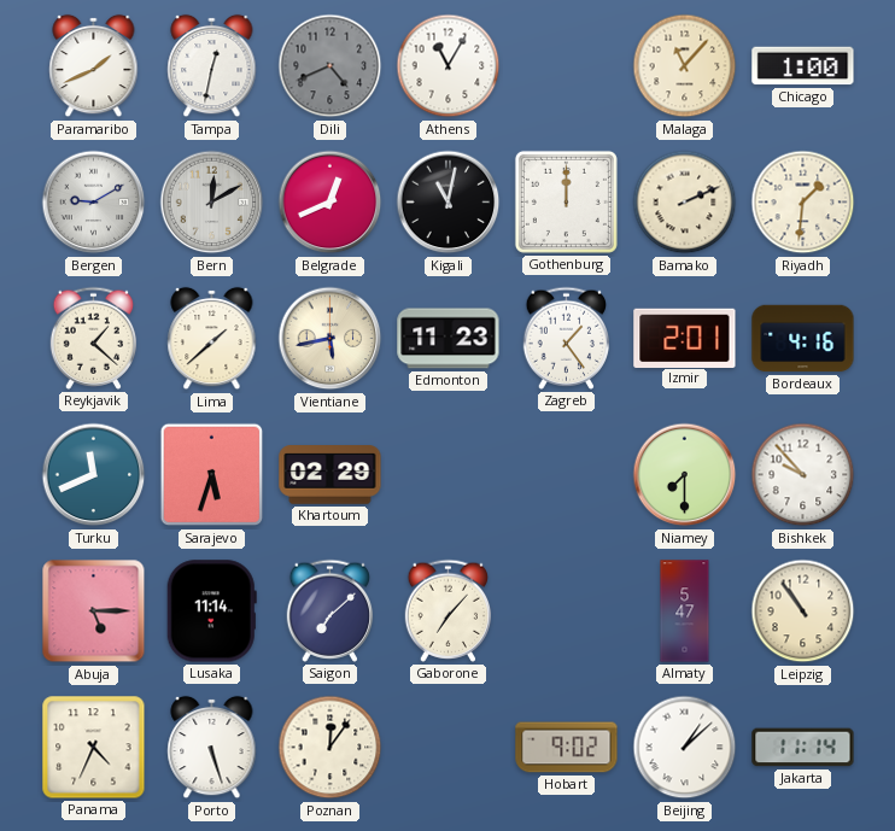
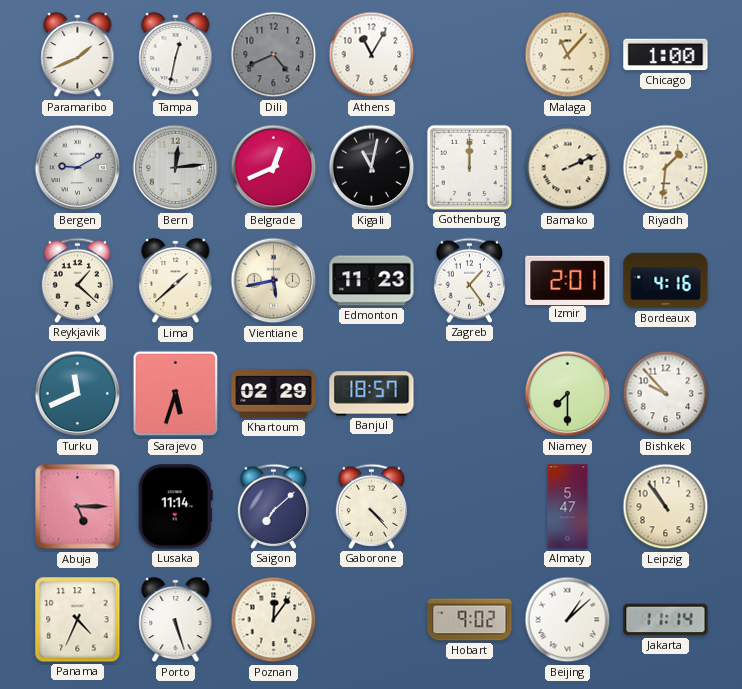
Bern: 12:10 -> 12:14
Banjul: none -> 18:57
Gaborone: 7:07 -> 4:23
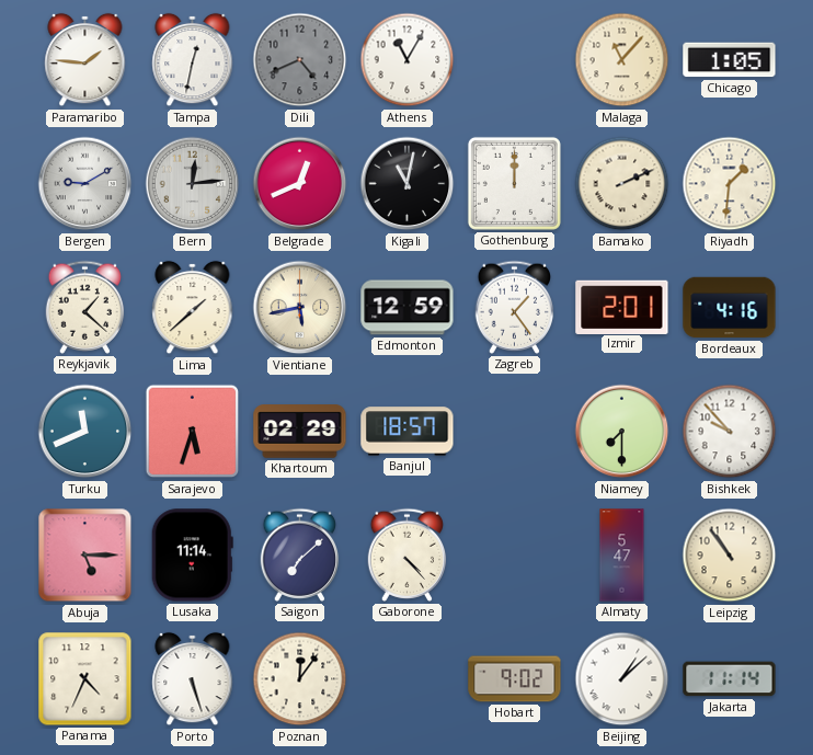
Paramaribo: 1:41 -> 1:46
Chicago: 1:00 -> 1:05
Edmonton: 11:23 -> 12:59
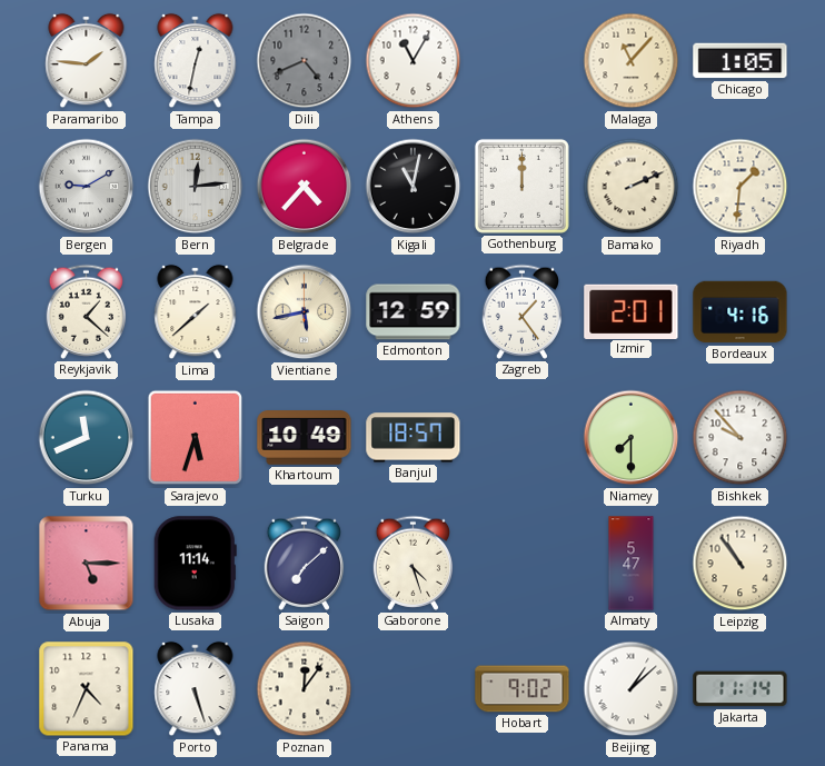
Belgrade: 12:41 -> 4:37
Khartoum: 02:29 -> 10:49
Gaborone: 4:23 -> 4:27
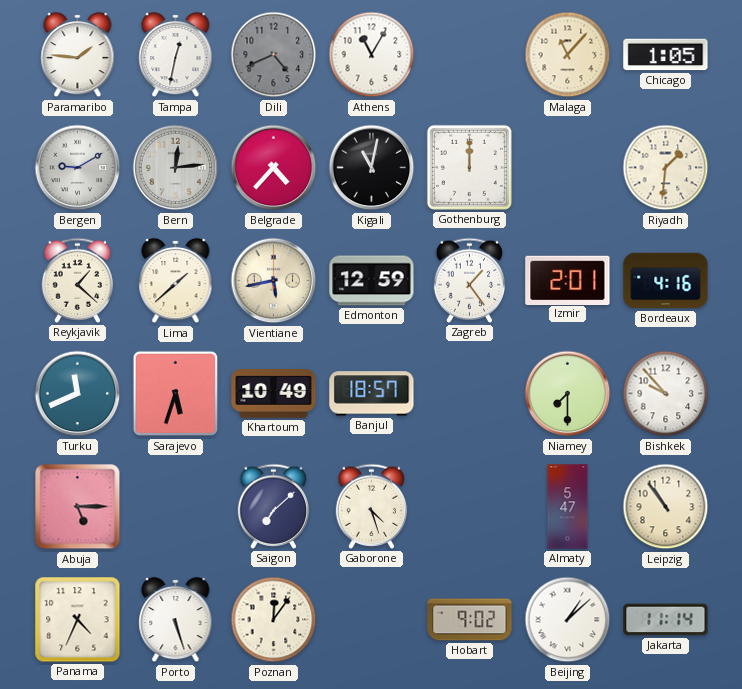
Bamako: 2:11 -> none
Lusaka: 11:14 -> none
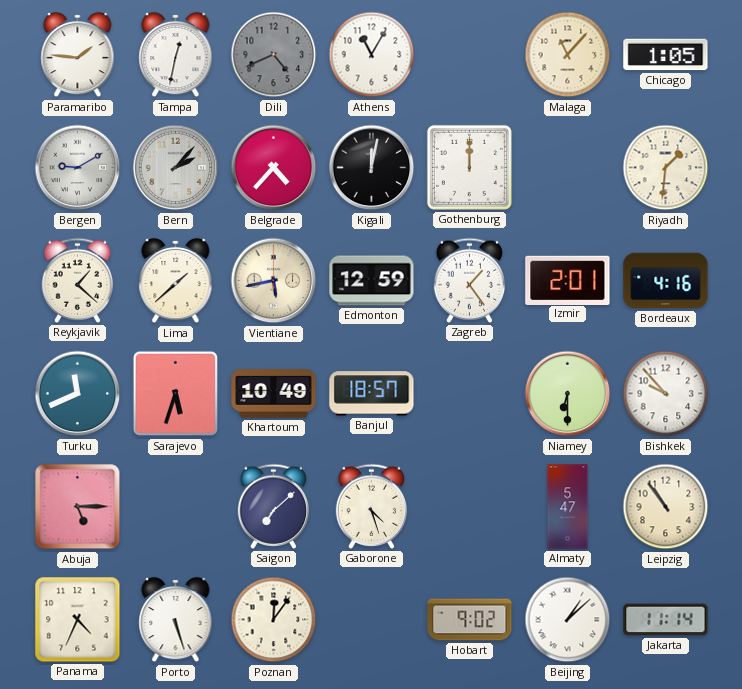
Bern: 12:14 -> 2:07
Kigali: 11:02 -> 12:02
Niamey: 7:30 -> 6:30
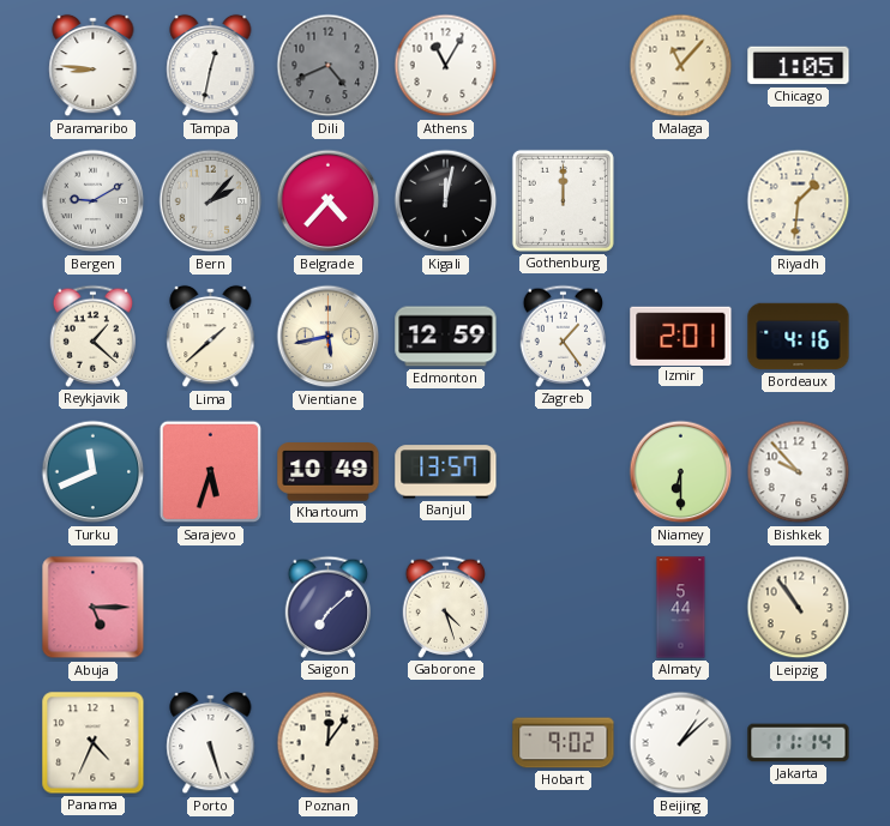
Paramaribo: 1:46 -> 8:46
Banjul: 18:57 -> 13:57
Almaty: 5:47 -> 5:44
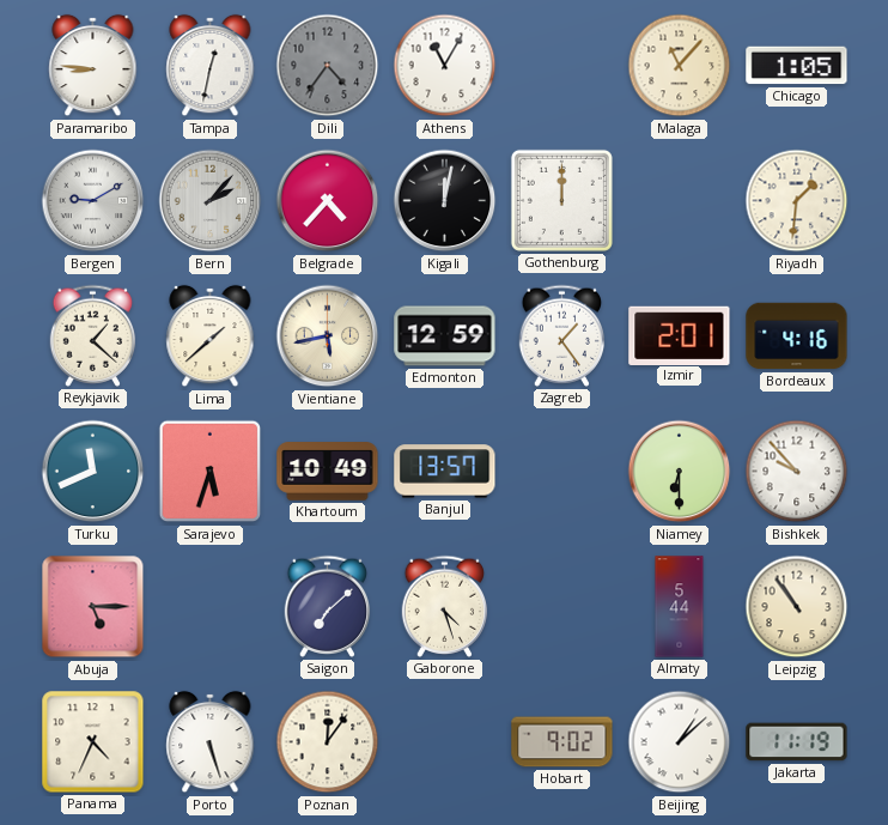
Dili: 4:41 -> 4:36
Jakarta: 11:14 -> 11:19
